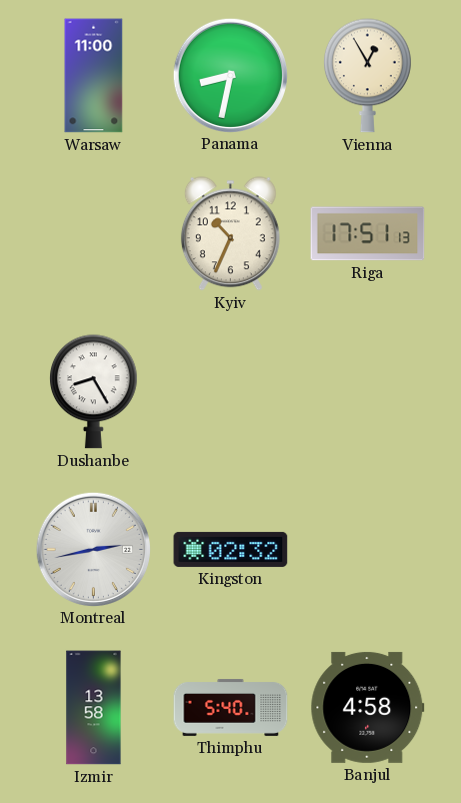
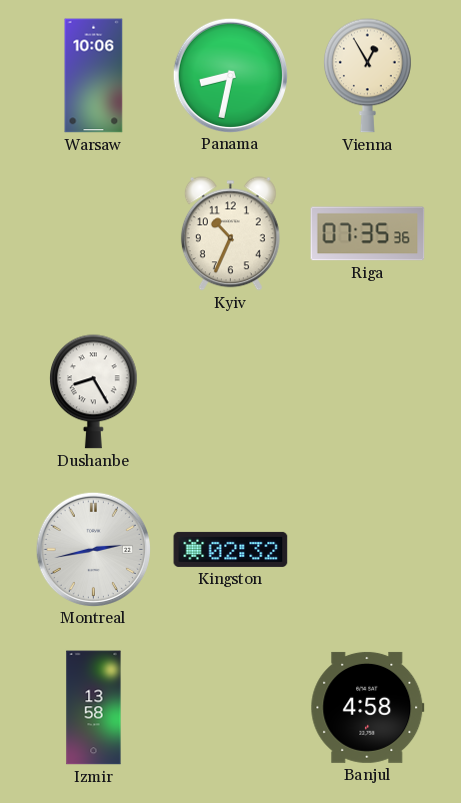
Warsaw: 11:00 -> 10:06
Riga: 17:51 -> 07:35
Thimphu: 5:40 -> none
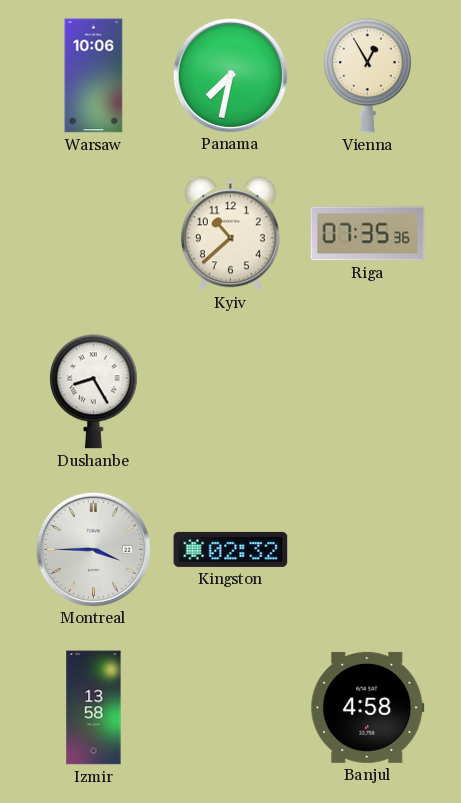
Panama: 8:32 -> 7:32
Kyiv: 10:34 -> 10:38
Montreal: 2:43 -> 3:45
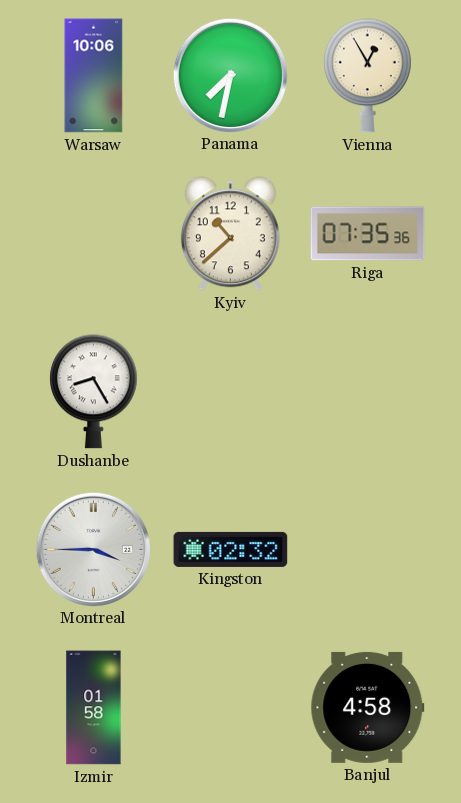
Izmir: 13:58 -> 01:58
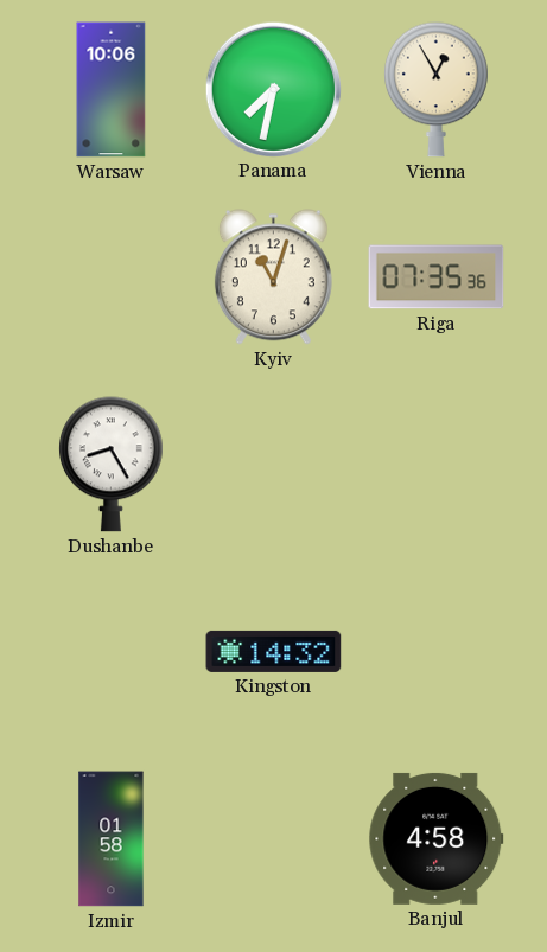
Kyiv: 10:38 -> 11:03
Montreal: 3:45 -> none
Kingston: 02:32 -> 14:32
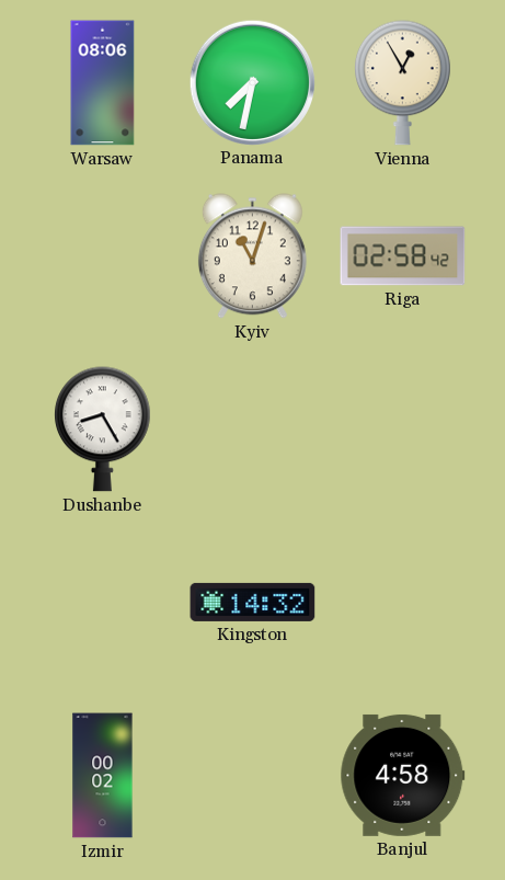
Warsaw: 10:06 -> 08:06
Riga: 07:35 -> 02:58
Izmir: 01:58 -> 00:02
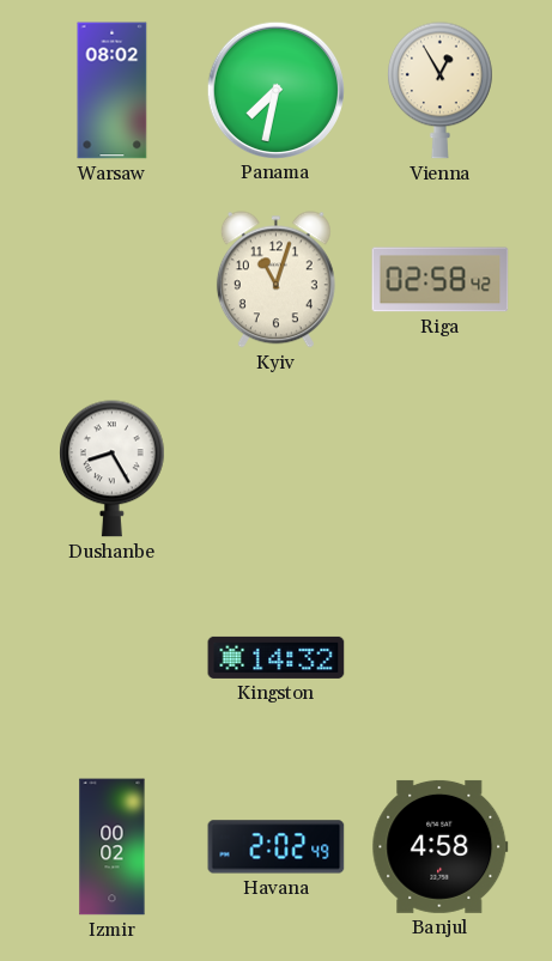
Warsaw: 08:06 -> 08:02
Havana: none -> 2:02
